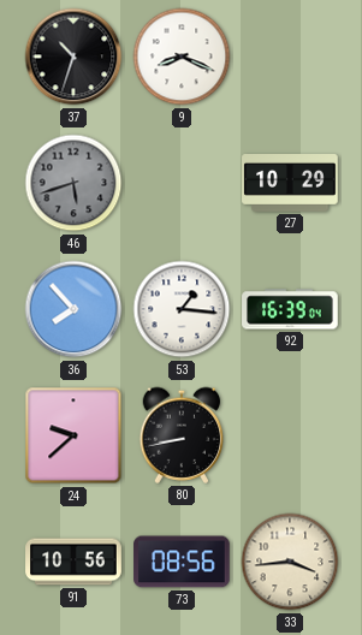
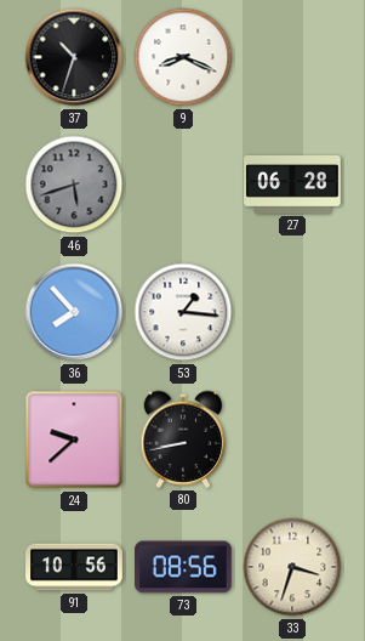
27: 10:29 -> 06:28
92: 16:39 -> none
33: 3:44 -> 3:33
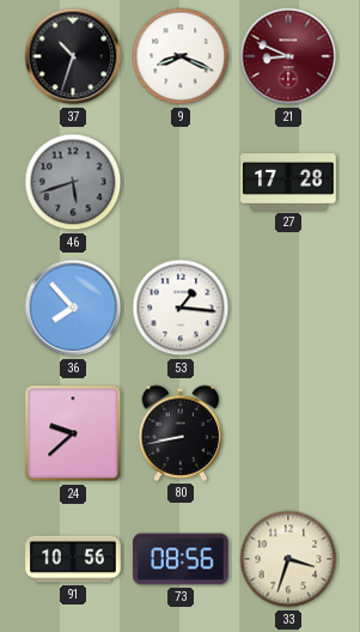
21: none -> 8:49
27: 06:28 -> 17:28
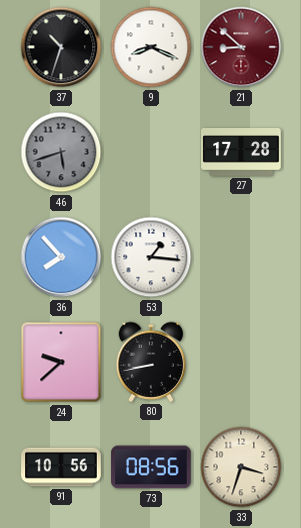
21: 8:49 -> 8:52
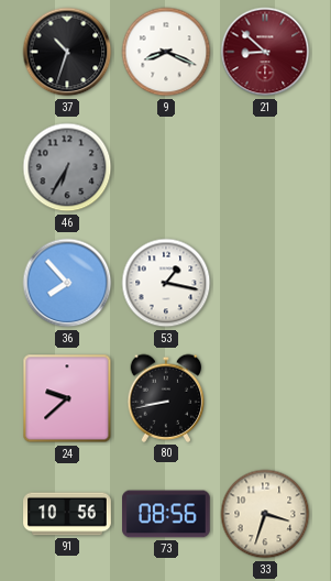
46: 5:42 -> 6:35
27: 17:28 -> none
53: 1:16 -> 1:17
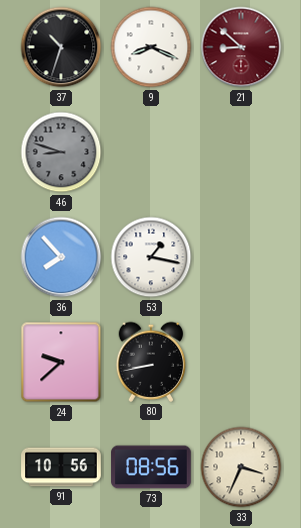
46: 6:35 -> 8:48
33: 3:33 -> 3:34
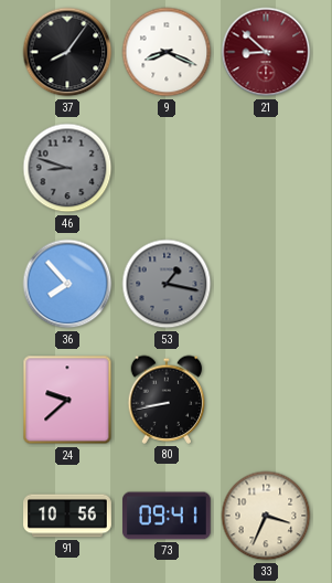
37: 10:33 -> 8:06
53 dial: white -> grey
73: 08:56 -> 09:41
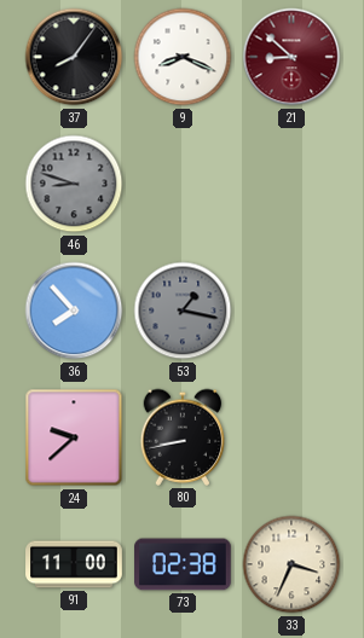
91: 10:56 -> 11:00
73: 09:41 -> 02:38
